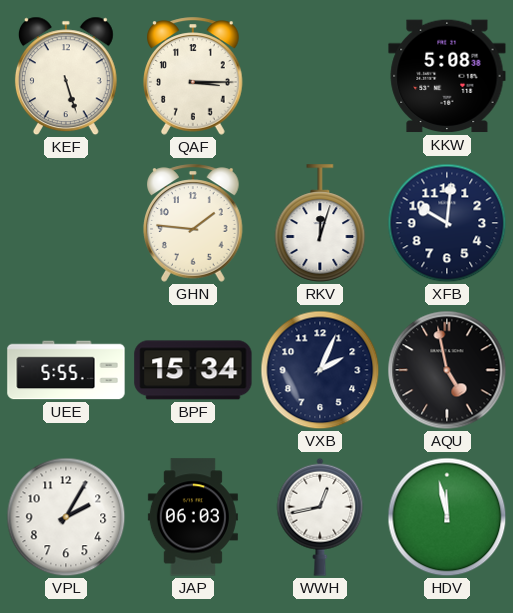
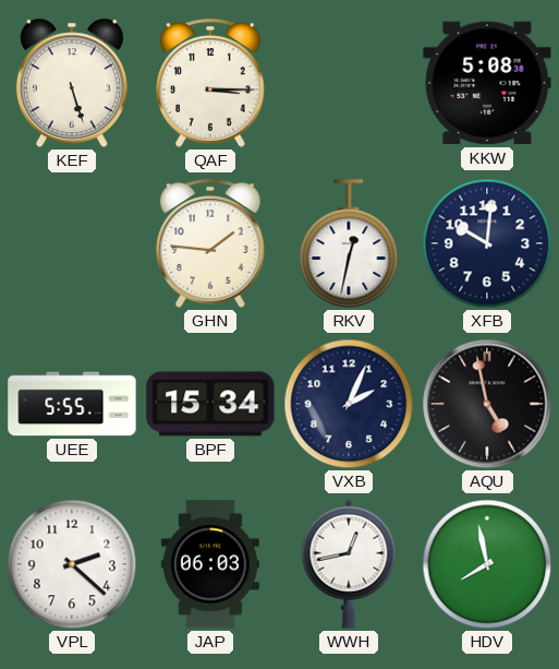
RKV: 12:03 -> 12:32
VPL: 2:05 -> 2:22
HDV: 11:58 -> 7:58
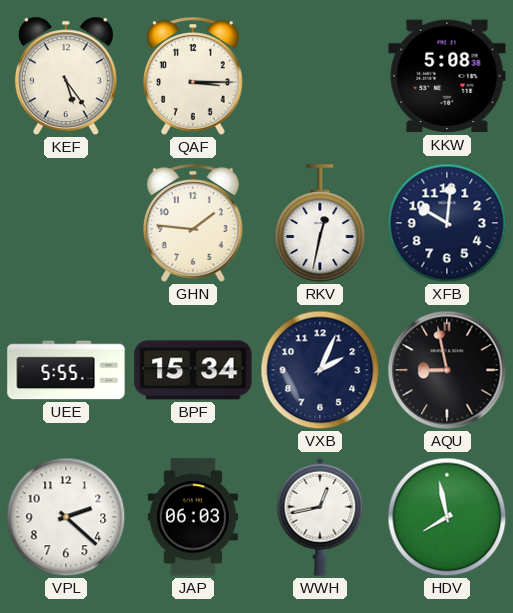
KEF: 5:27 -> 5:24
AQU: 4:58 -> 8:58
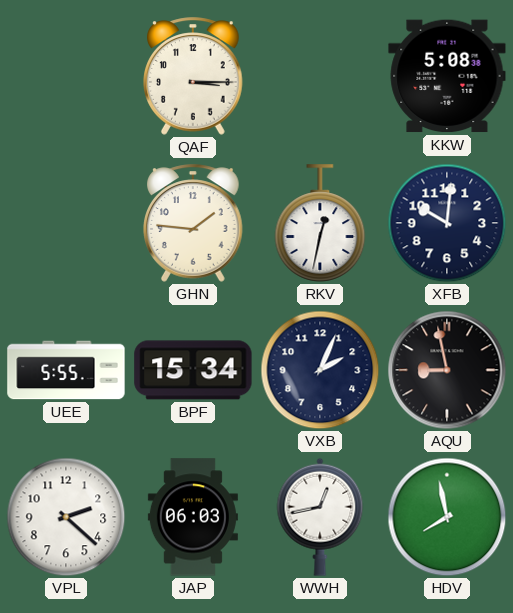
KEF: 5:24 -> none
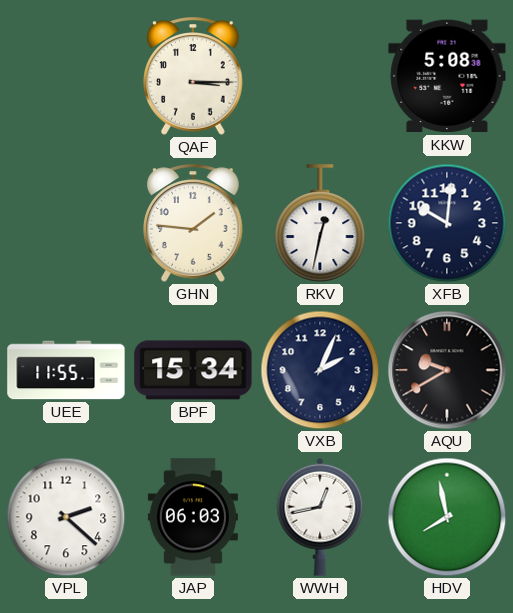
UEE: 5:55 -> 11:55
AQU: 8:58 -> 9:40
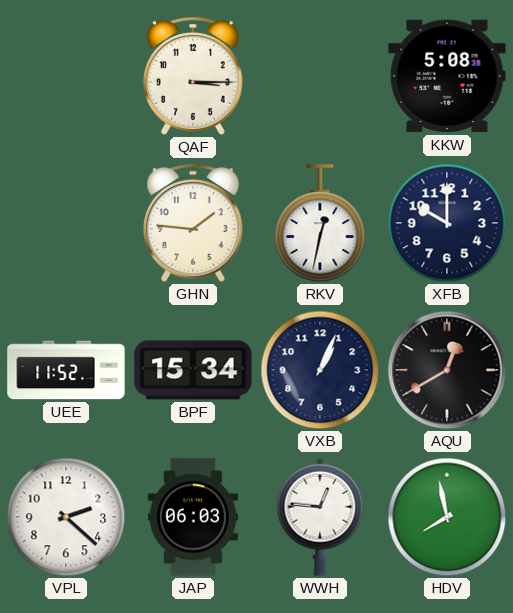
XFB: 10:01 -> 10:00
UEE: 11:55 -> 11:52
VXB: 2:04 -> 1:04
AQU: 9:40 -> 12:40
WWH: 12:43 -> 12:46
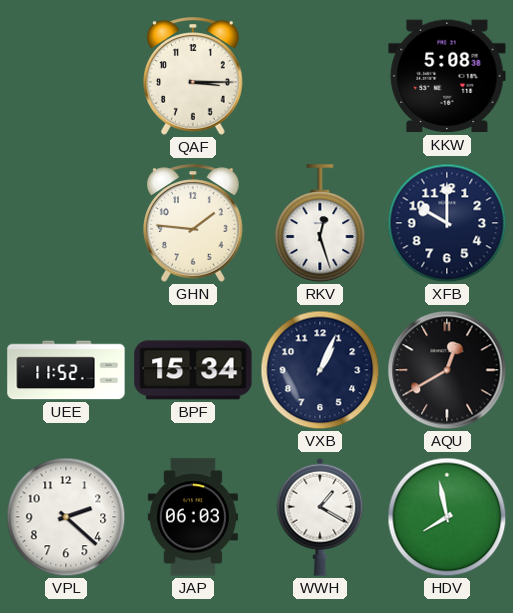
RKV: 12:32 -> 12:27
WWH: 12:46 -> 1:20
